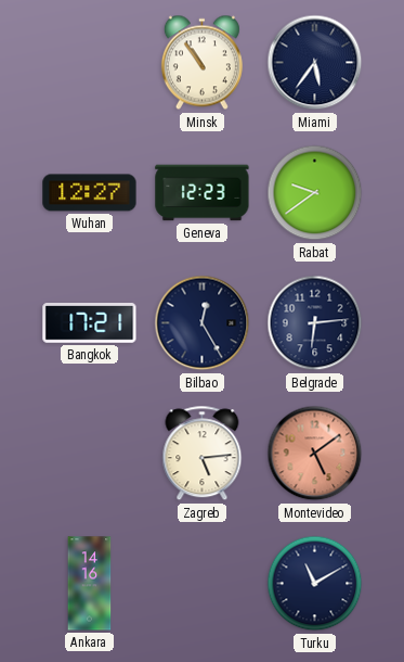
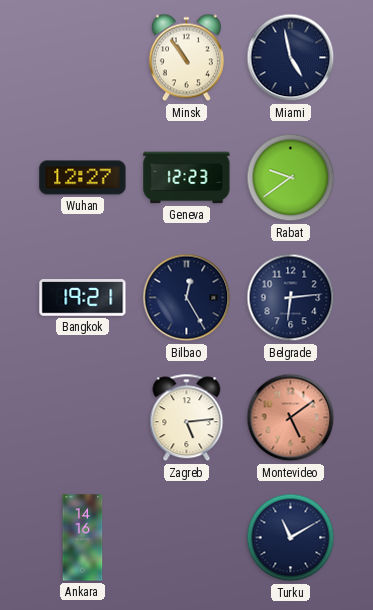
Miami: 5:36 -> 4:58
Bangkok: 17:21 -> 19:21
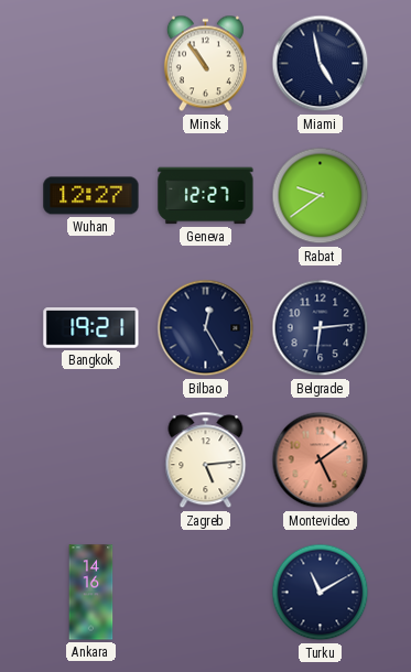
Geneva: 12:23 -> 12:27
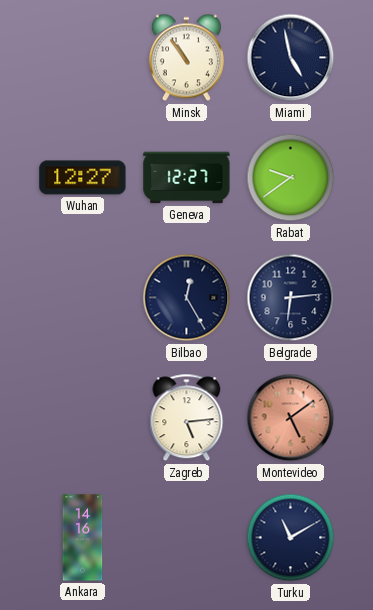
Bangkok: 19:21 -> none
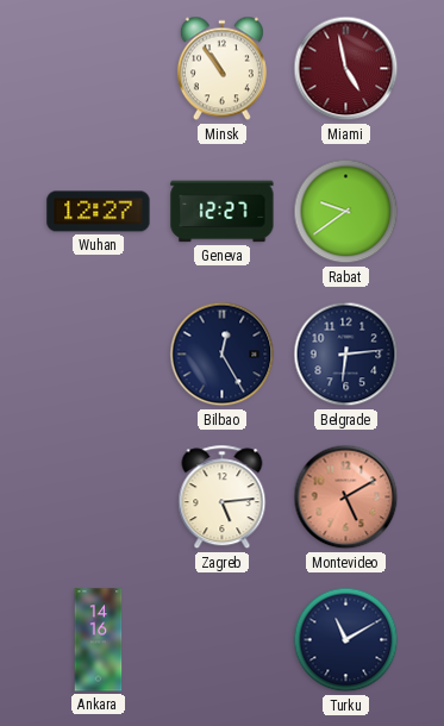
Miami dial: navy -> burgundy
Montevideo: 5:09 -> 5:10
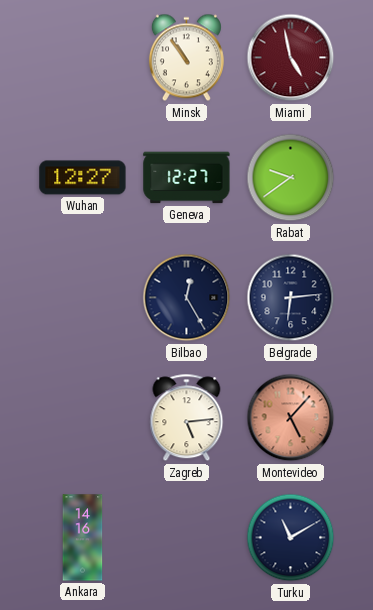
Montevideo: 5:10 -> 5:07
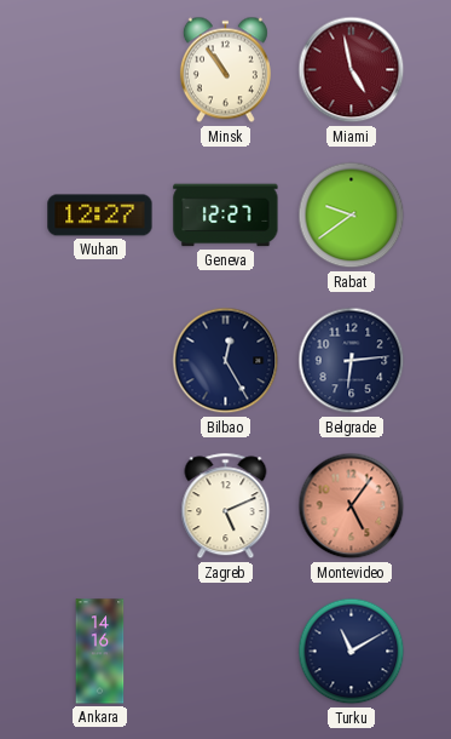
Zagreb: 5:14 -> 5:11
Montevideo: 5:07 -> 5:06
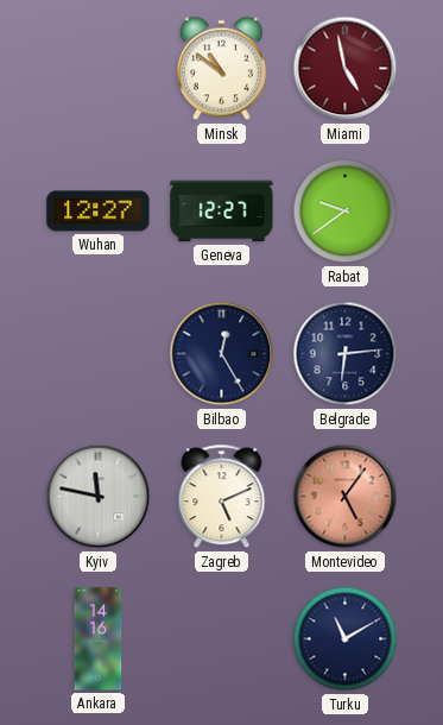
Minsk: 10:54 -> 10:51
Kyiv: none -> 11:47
